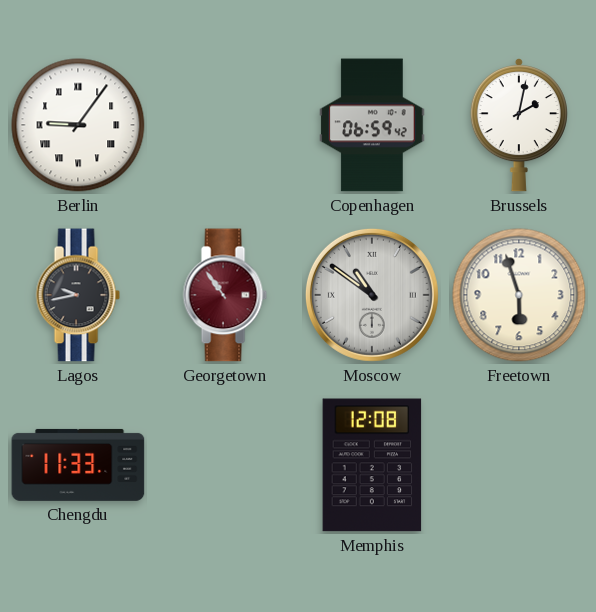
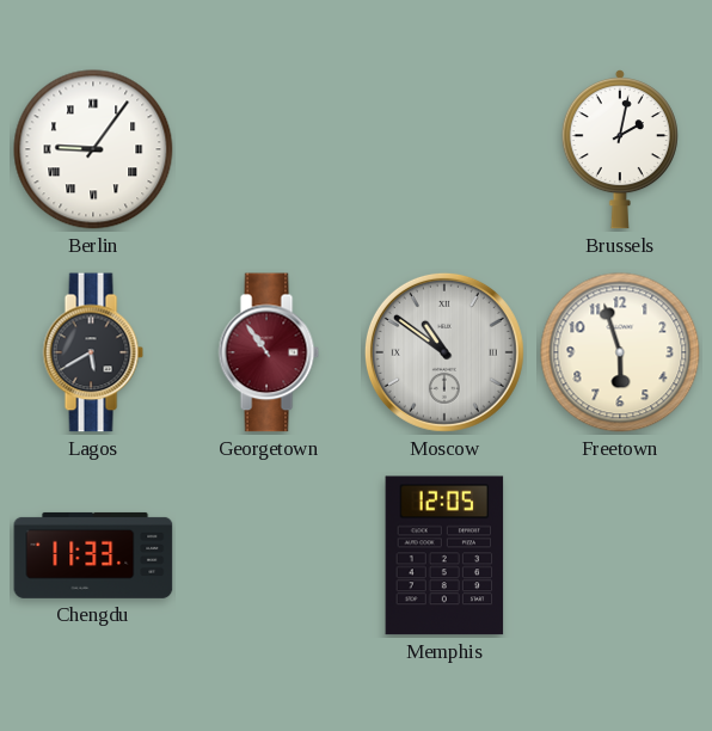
Copenhagen: 06:59 -> none
Lagos: 9:43 -> 5:40
Memphis: 12:08 -> 12:05
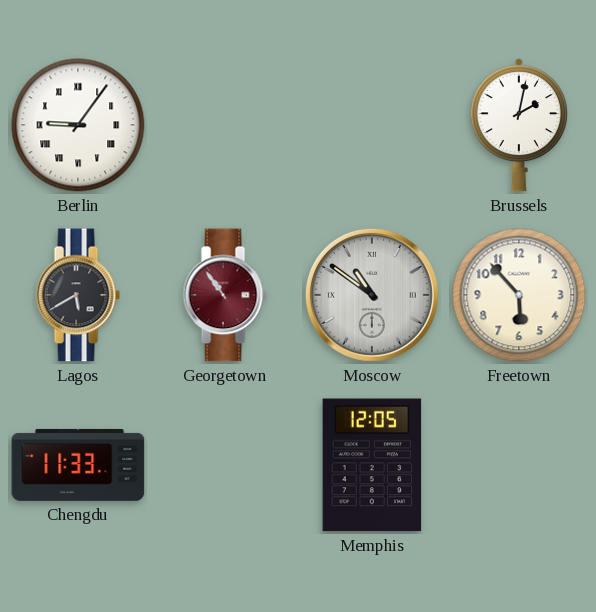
Freetown: 5:57 -> 5:53
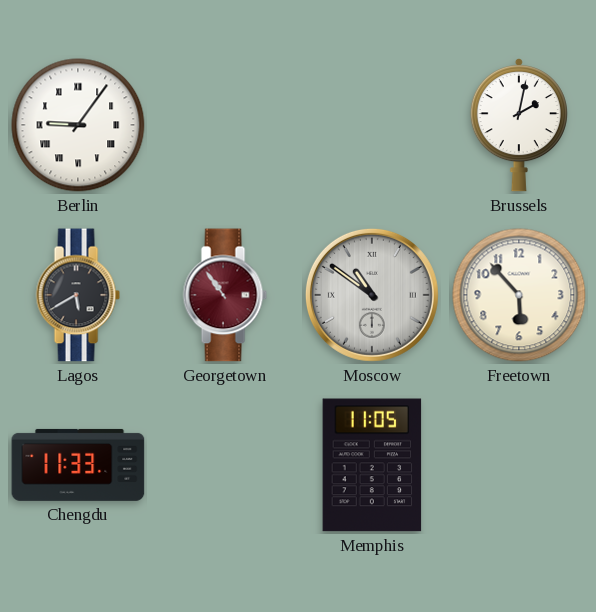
Memphis: 12:05 -> 11:05
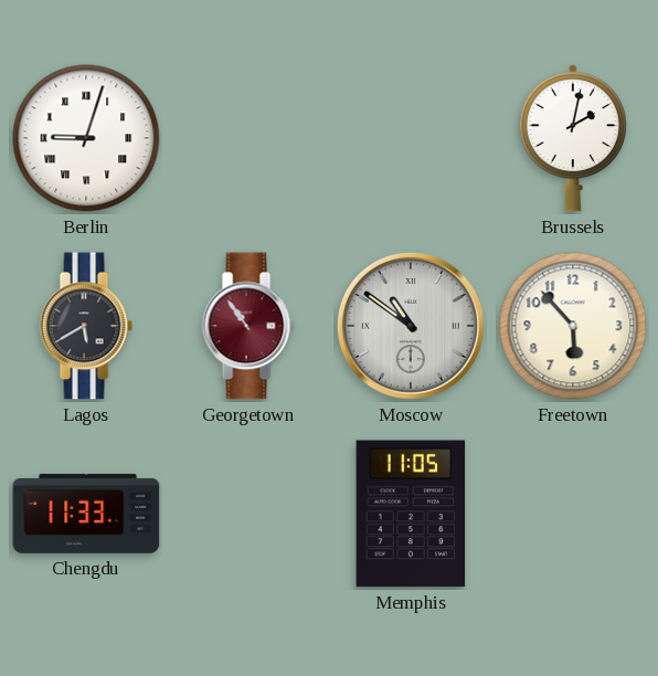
Berlin: 9:06 -> 9:03
